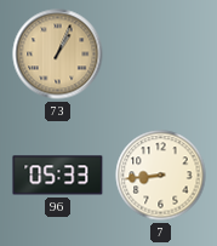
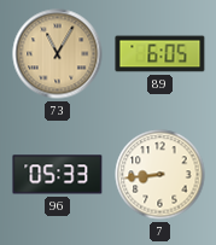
73: 1:04 -> 11:05
89: none -> 6:05
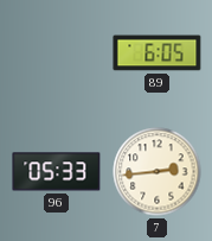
73: 11:05 -> none
7: 8:44 -> 2:44
